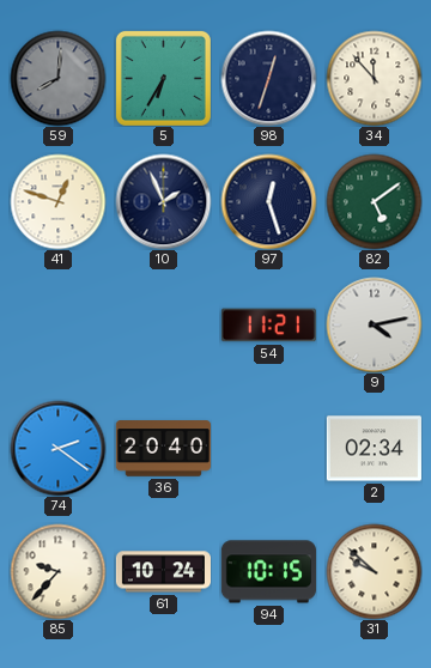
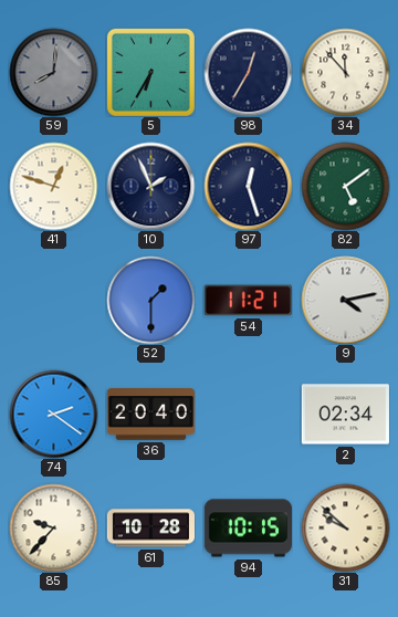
98: 12:33 -> 12:35
52: none -> 1:30
61: 10:24 -> 10:28
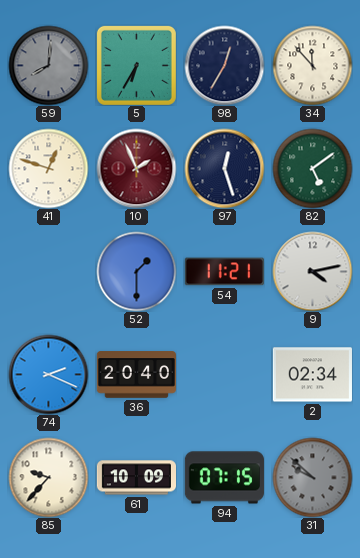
10 dial: navy -> burgundy
74: 2:21 -> 2:19
61: 10:28 -> 10:09
94: 10:15 -> 07:15
31 dial: cream -> grey
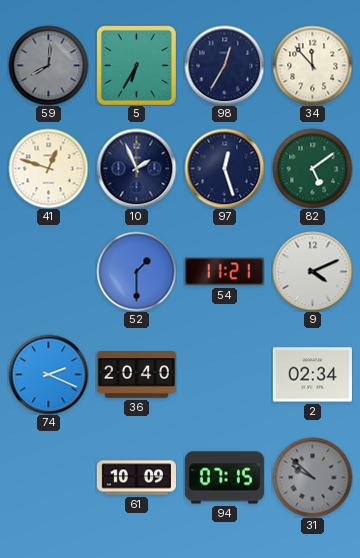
10 dial: burgundy -> navy
9: 4:13 -> 4:11
85: 9:37 -> none
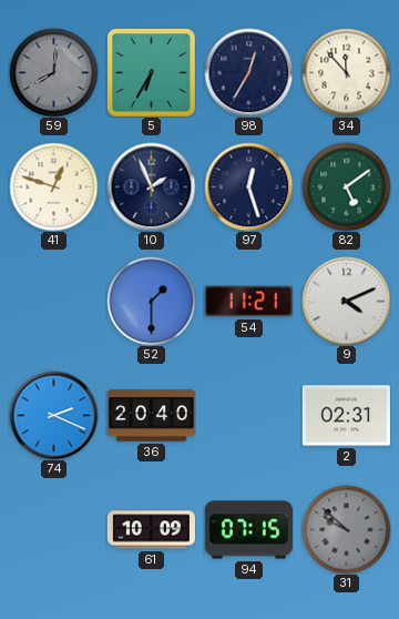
2: 02:34 -> 02:31
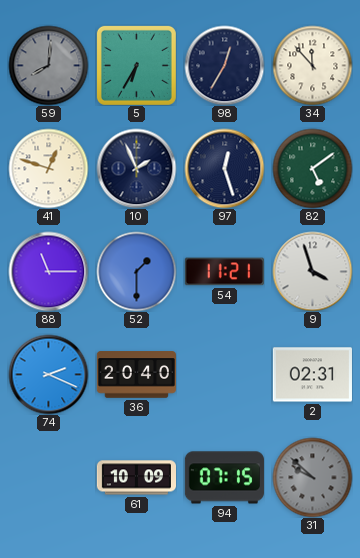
88: none -> 11:15
9: 4:11 -> 3:57
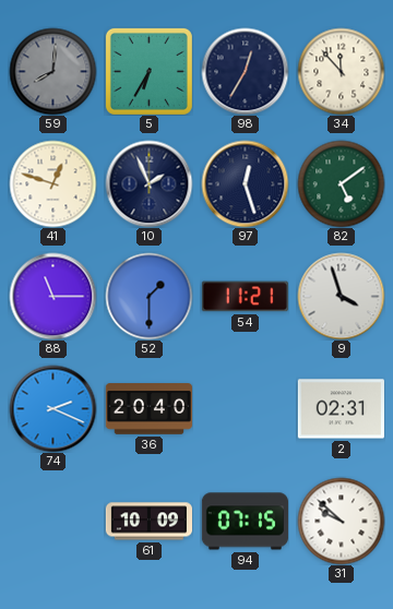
31 dial: grey -> white
